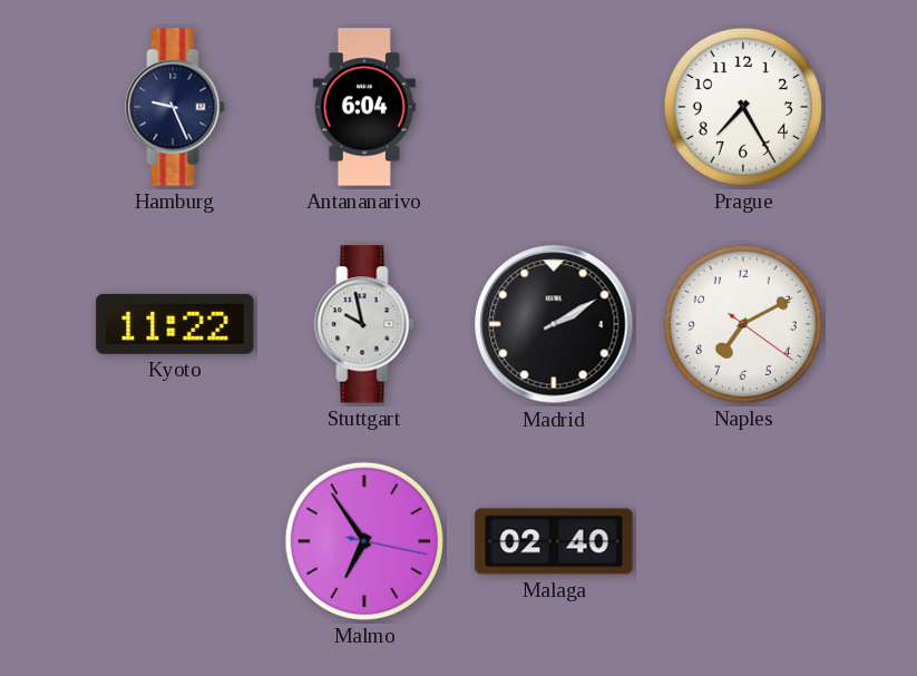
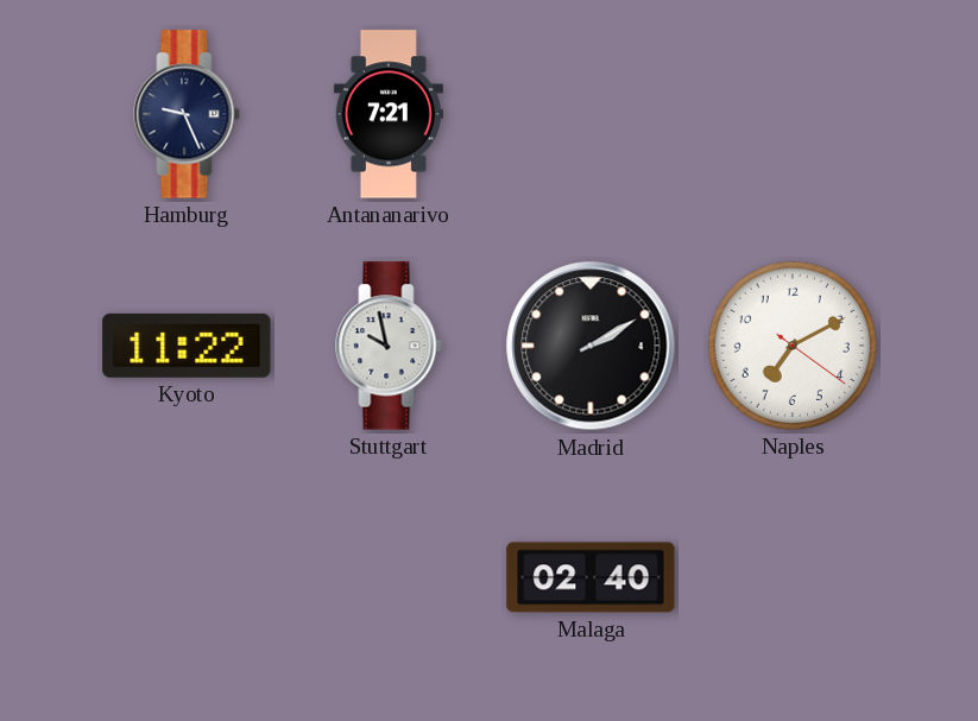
Antananarivo: 6:04 -> 7:21
Prague: 7:25 -> none
Malmo: 6:54 -> none
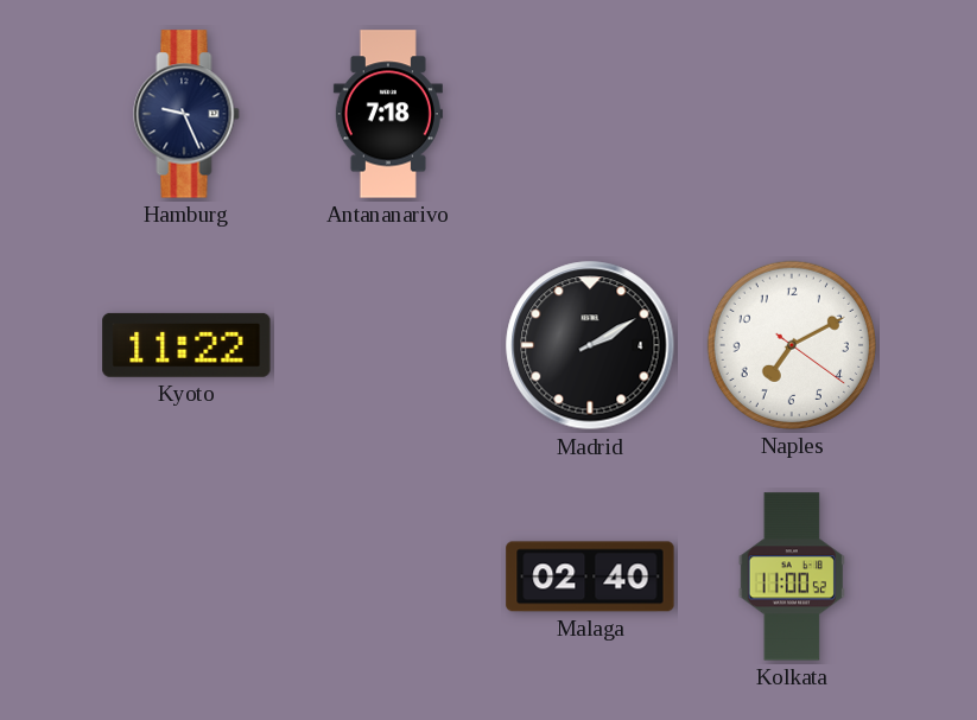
Antananarivo: 7:21 -> 7:18
Stuttgart: 9:58 -> none
Kolkata: none -> 11:00
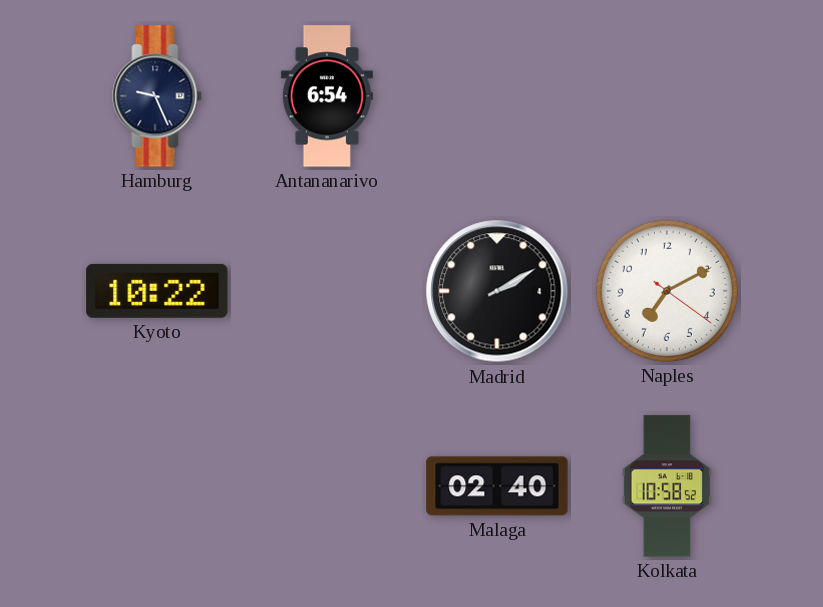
Antananarivo: 7:18 -> 6:54
Kyoto: 11:22 -> 10:22
Kolkata: 11:00 -> 10:58
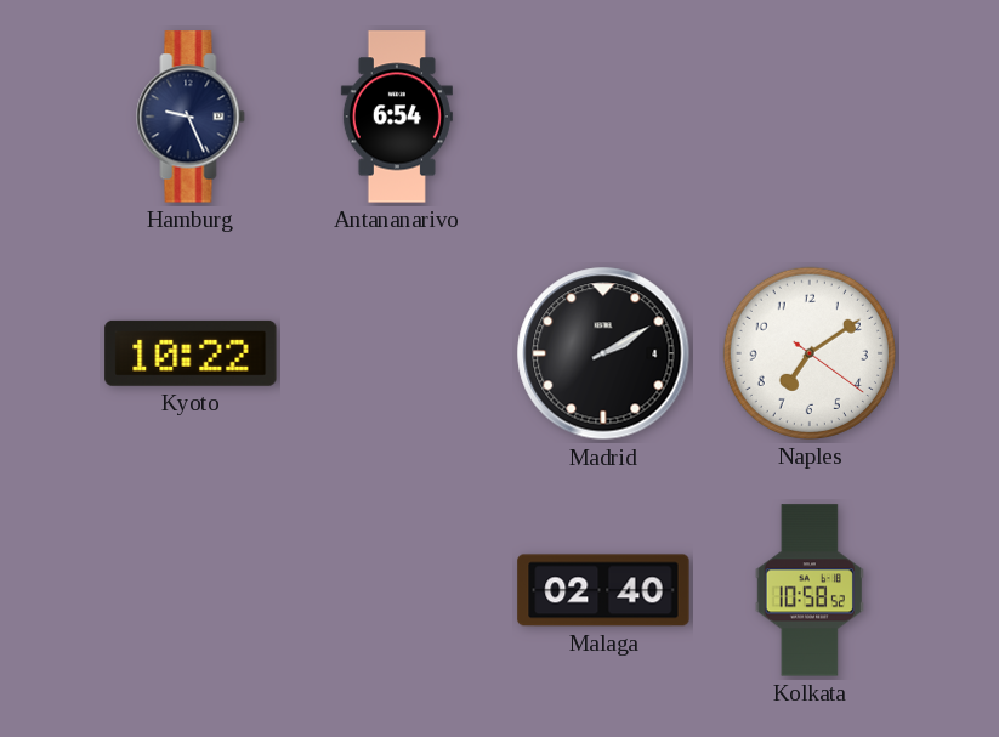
Naples: 7:10 -> 7:09
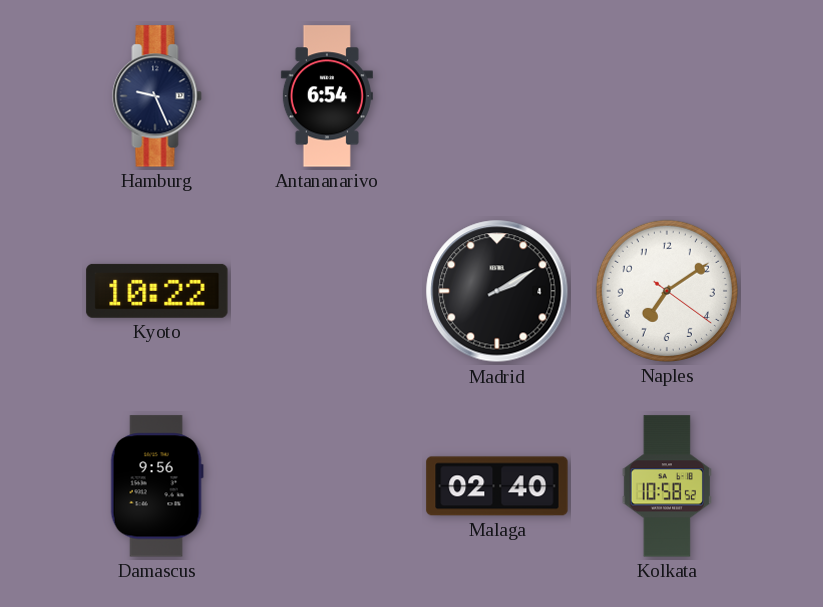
Damascus: none -> 9:56
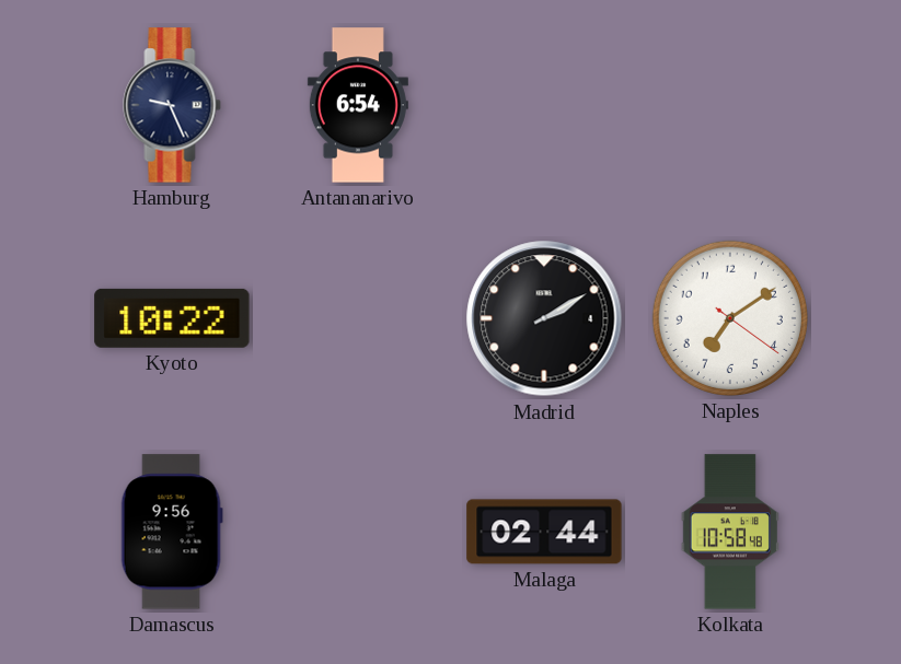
Malaga: 02:40 -> 02:44
Kolkata: 10:58:52 -> 10:58:48
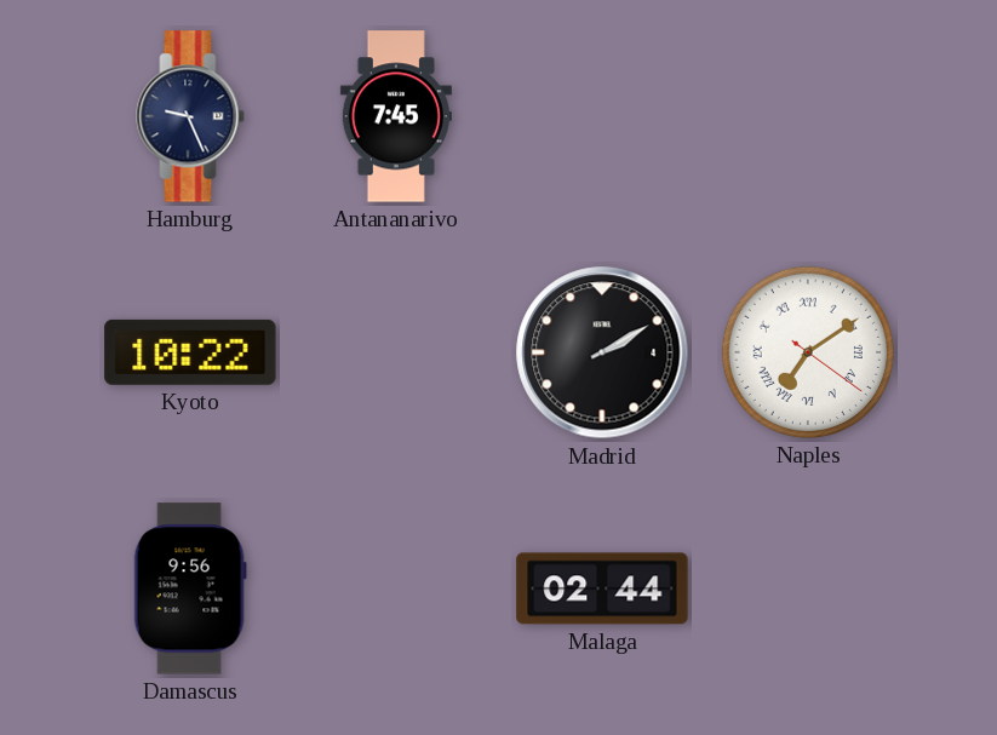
Antananarivo: 6:54 -> 7:45
Naples numerals: Arabic -> Roman
Kolkata: 10:58 -> none
